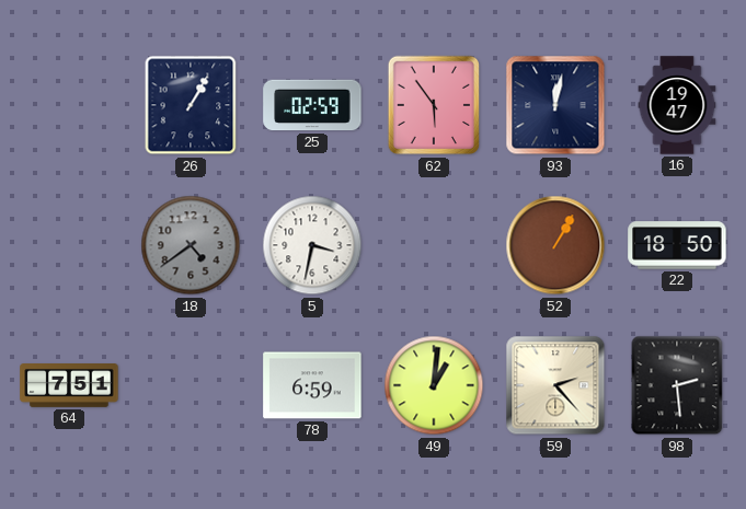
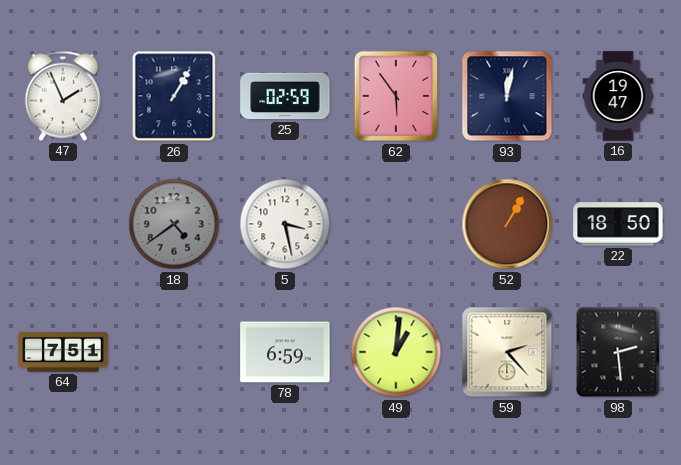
47: none -> 1:56
5: 3:32 -> 3:28
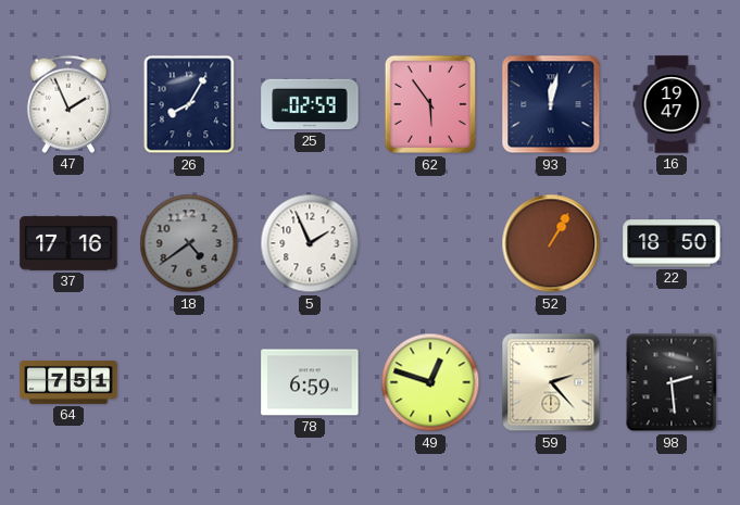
26: 1:05 -> 8:05
37: none -> 17:16
5: 3:28 -> 1:56
49: 1:01 -> 12:48
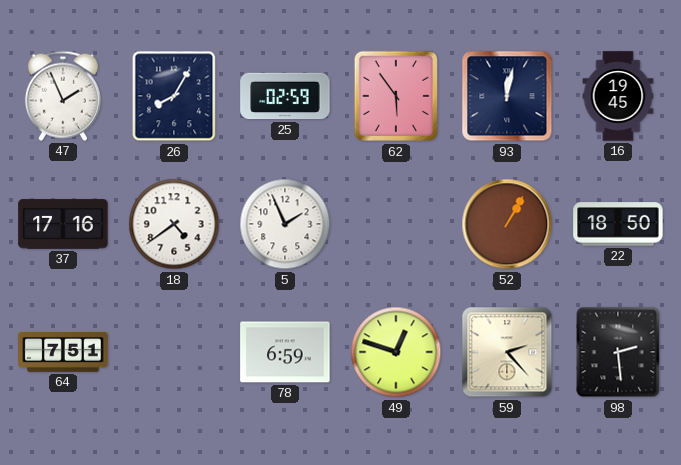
16: 19:47 -> 19:45
18 dial: grey -> white
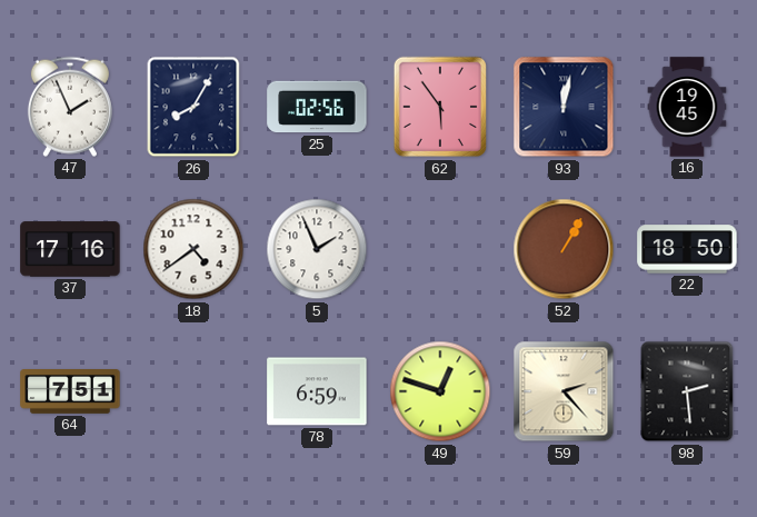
25: 02:59 -> 02:56
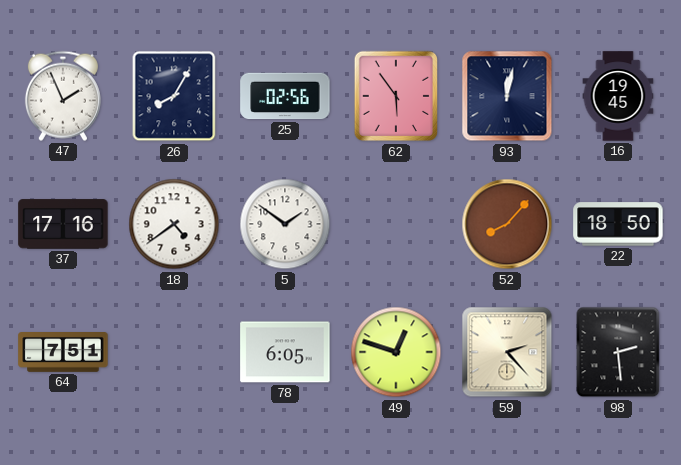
5: 1:56 -> 1:51
52: 1:05 -> 8:07
78: 6:59 -> 6:05
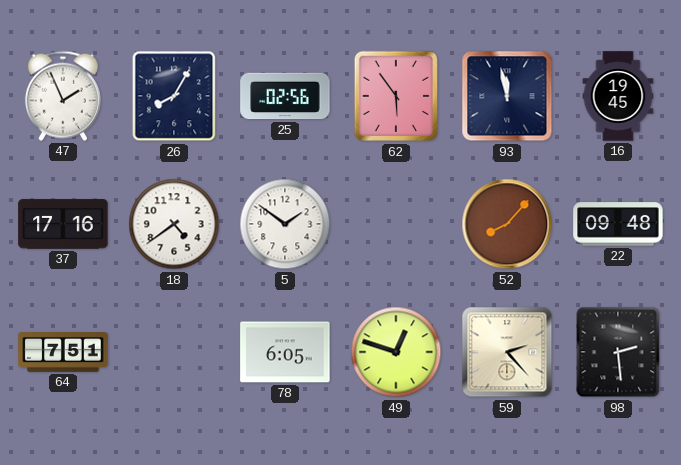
93: 12:02 -> 11:58
22: 18:50 -> 09:48
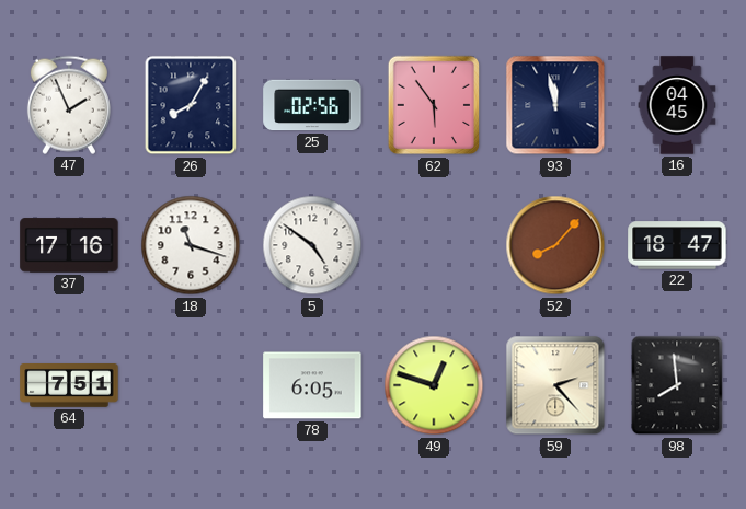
16: 19:45 -> 04:45
18: 4:39 -> 11:18
5: 1:51 -> 4:51
22: 09:48 -> 18:47
98: 2:29 -> 7:59
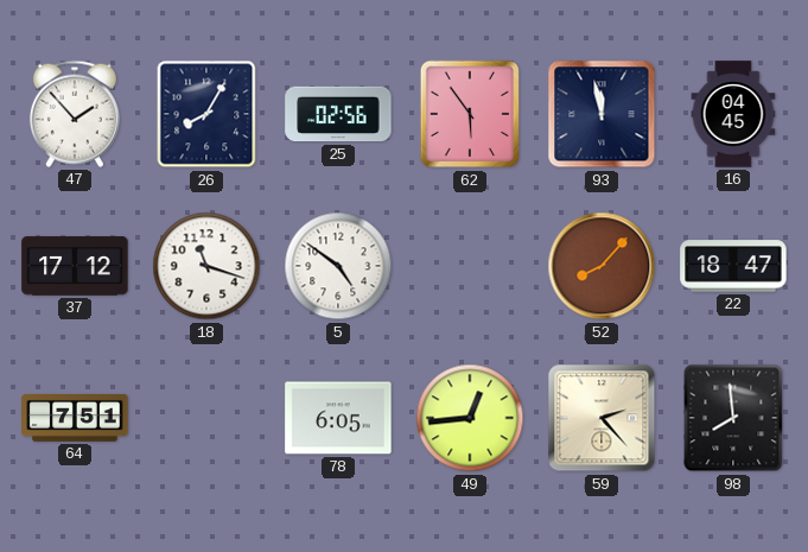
47: 1:56 -> 1:53
37: 17:16 -> 17:12
49: 12:48 -> 12:44
